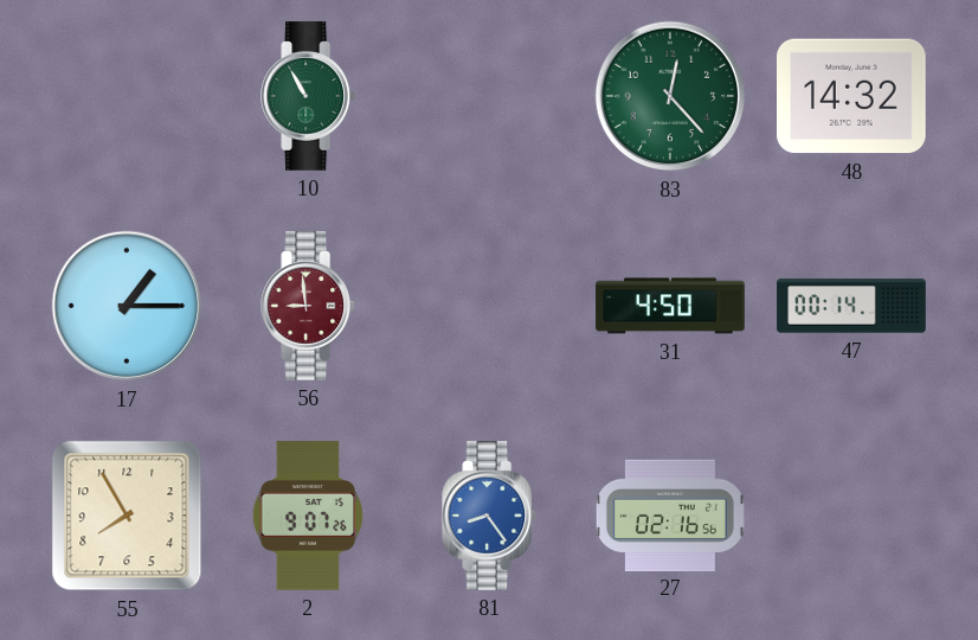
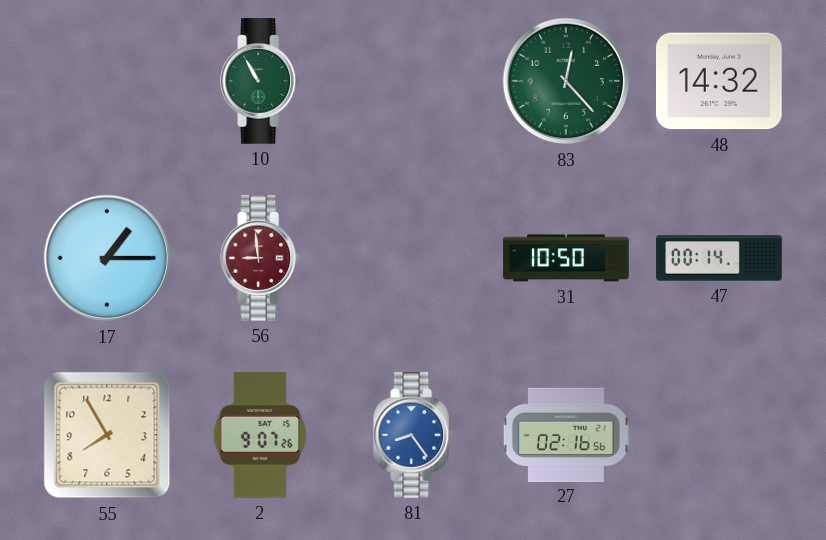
31: 4:50 -> 10:50
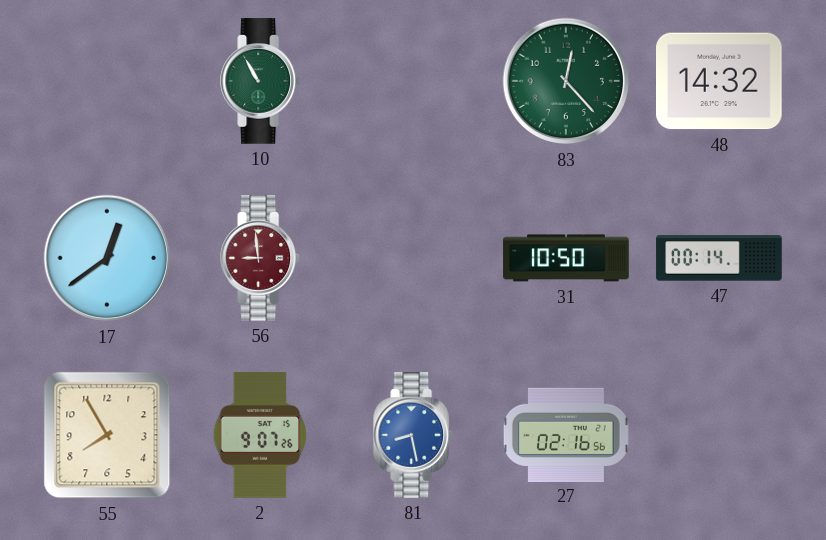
17: 1:15 -> 12:39
81: 8:24 -> 8:28
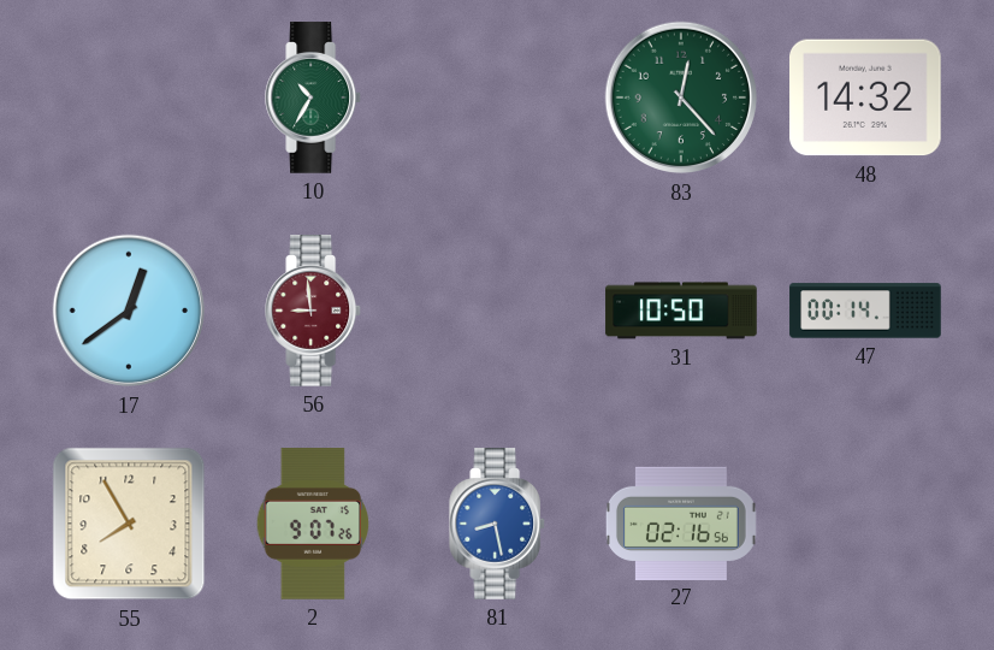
10: 10:55 -> 10:35
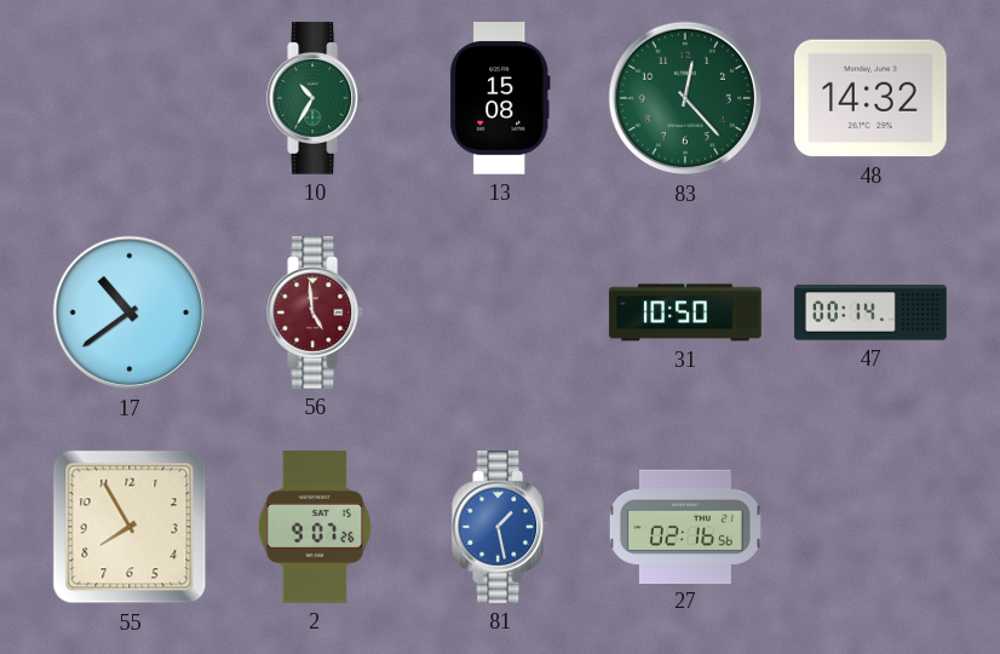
13: none -> 15:08
17: 12:39 -> 10:39
56: 8:59 -> 4:59
81: 8:28 -> 1:28
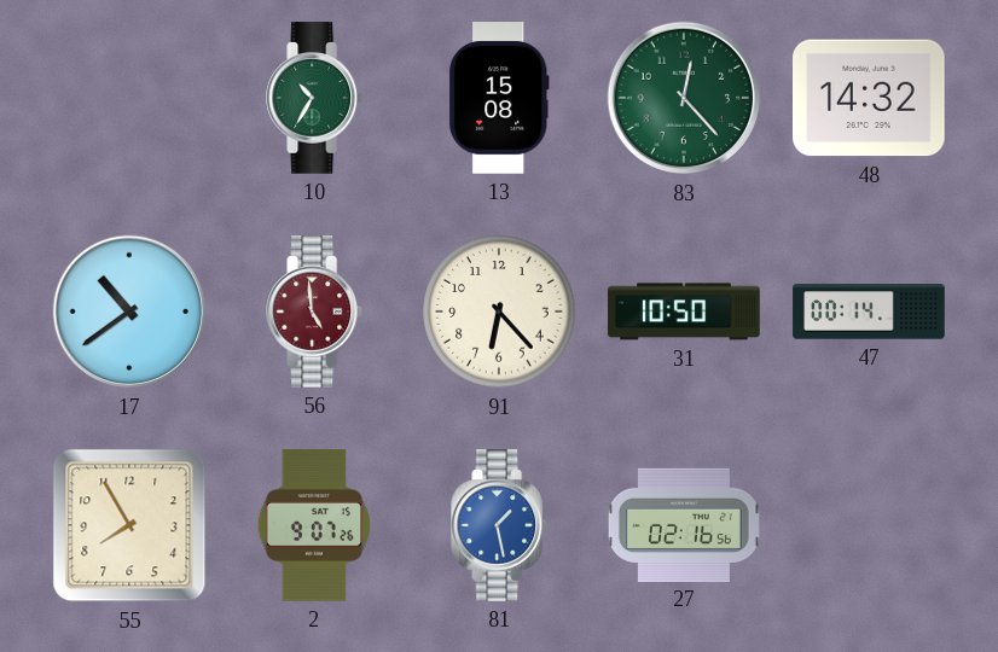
91: none -> 6:23
